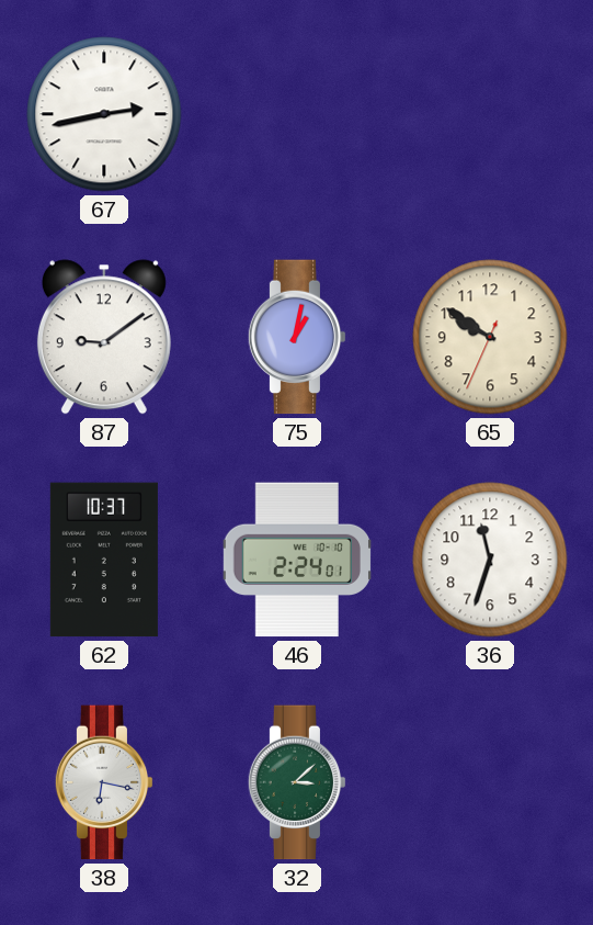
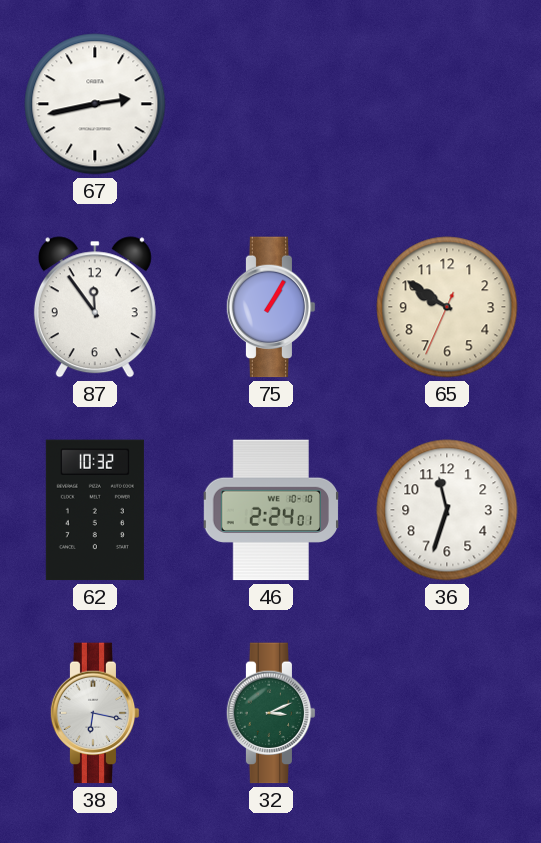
87: 9:09 -> 11:54
75: 1:02 -> 1:05
62: 10:37 -> 10:32
32: 3:08 -> 3:11
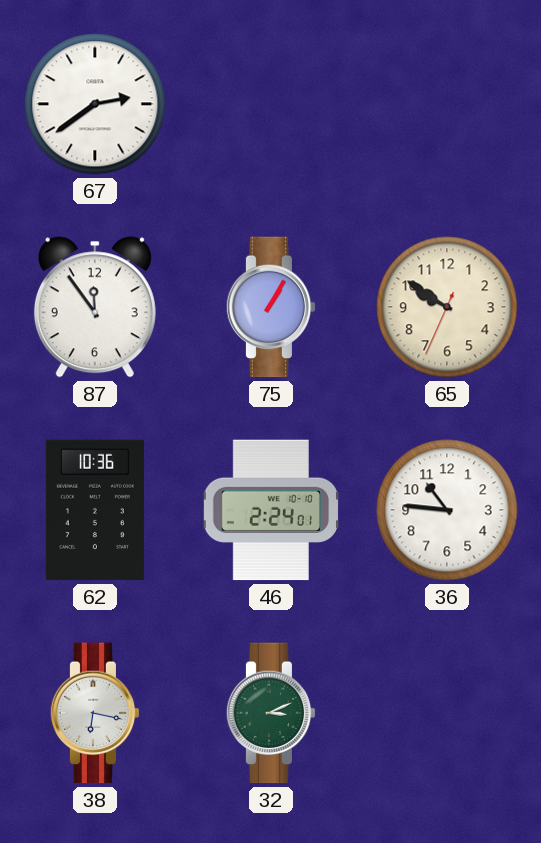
67: 2:43 -> 2:39
62: 10:32 -> 10:36
36: 11:33 -> 10:46
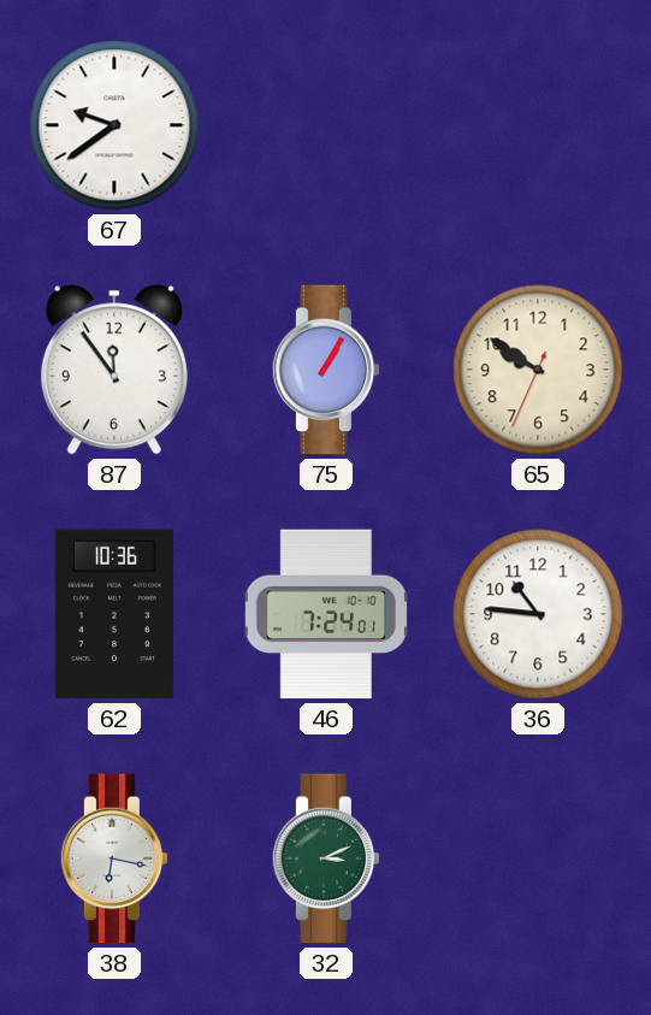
67: 2:39 -> 9:39
46: 2:24 -> 7:24
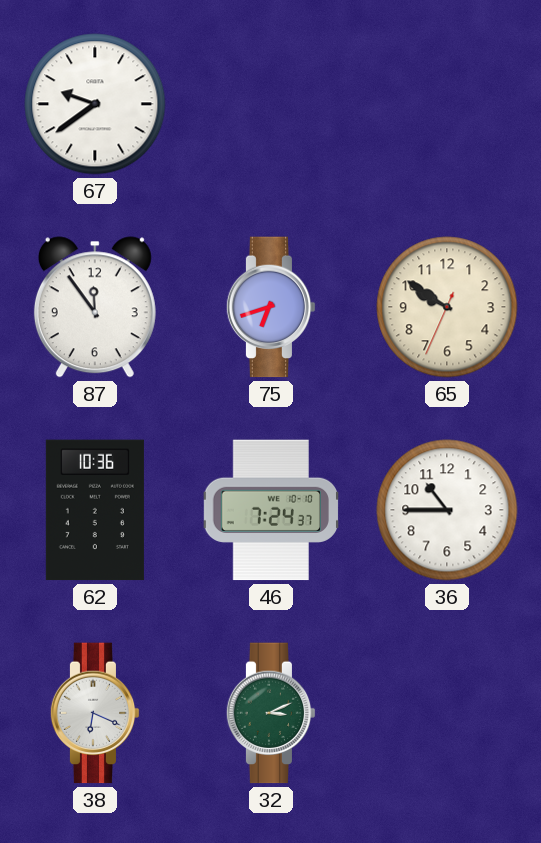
75: 1:05 -> 6:42
46: 7:24:01 -> 7:24:37
36: 10:46 -> 10:45
38: 6:17 -> 6:19
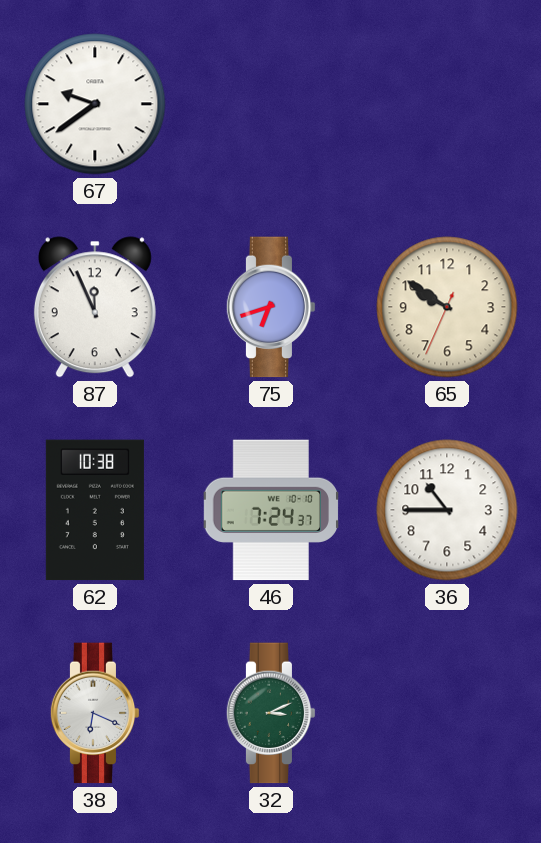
87: 11:54 -> 11:56
62: 10:36 -> 10:38
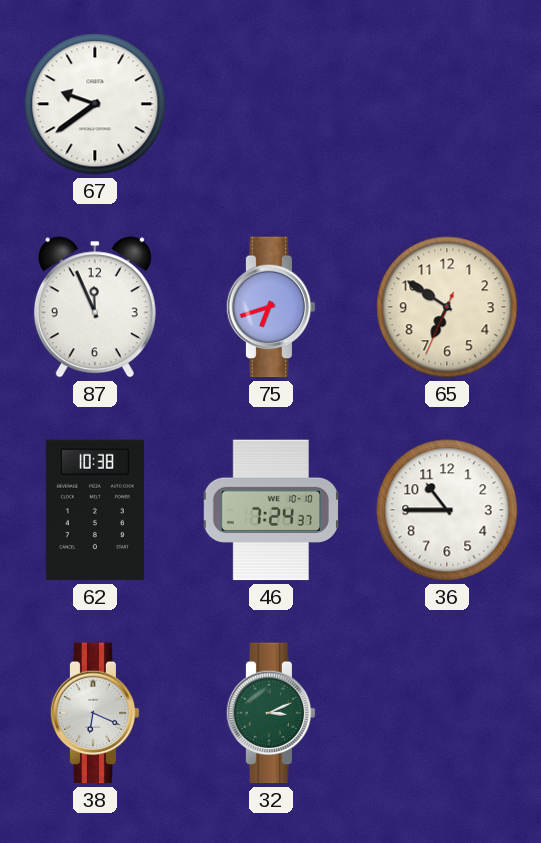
65: 9:50 -> 6:50
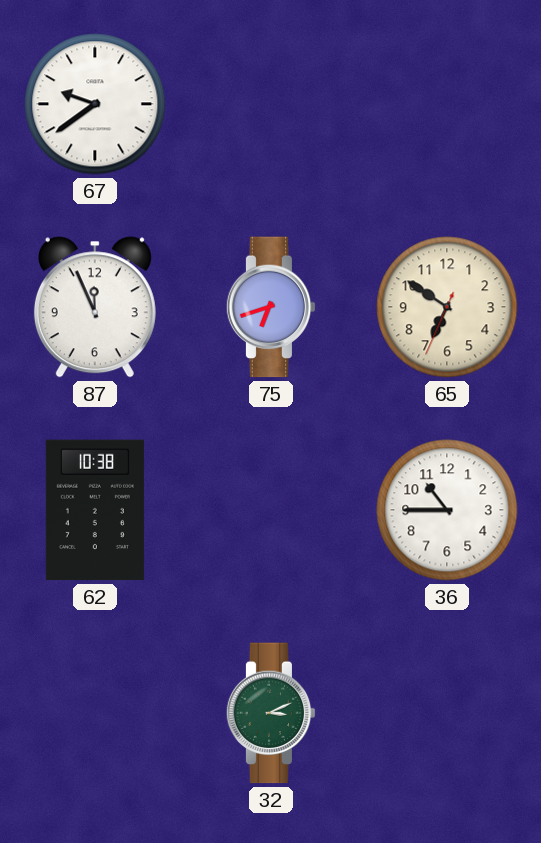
46: 7:24 -> none
38: 6:19 -> none
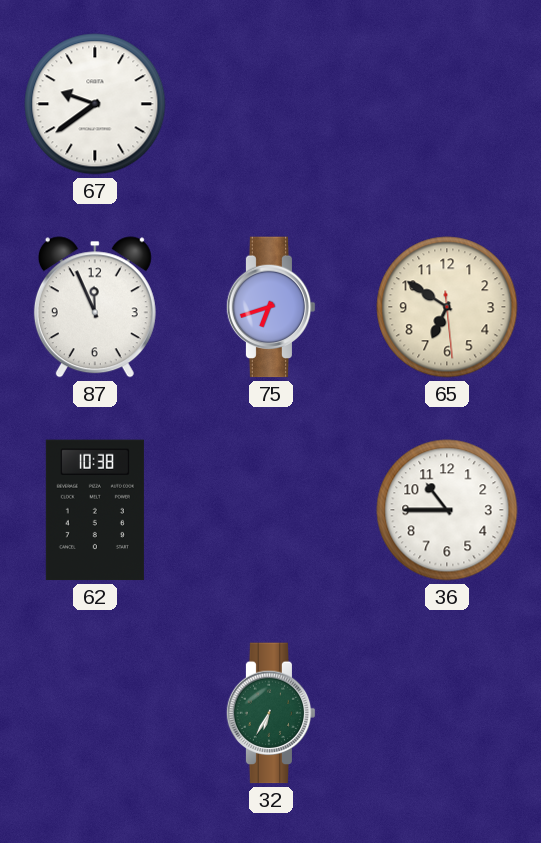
65: 6:50:34 -> 6:50:29
32: 3:11 -> 6:35
